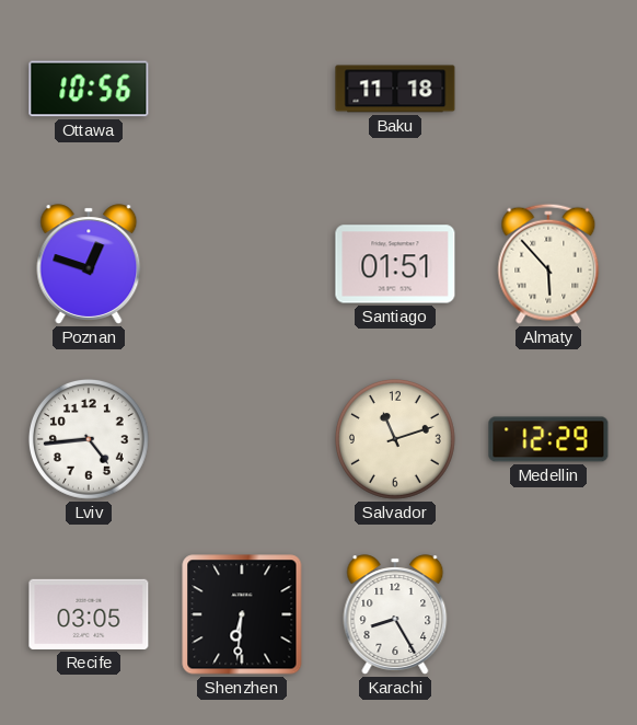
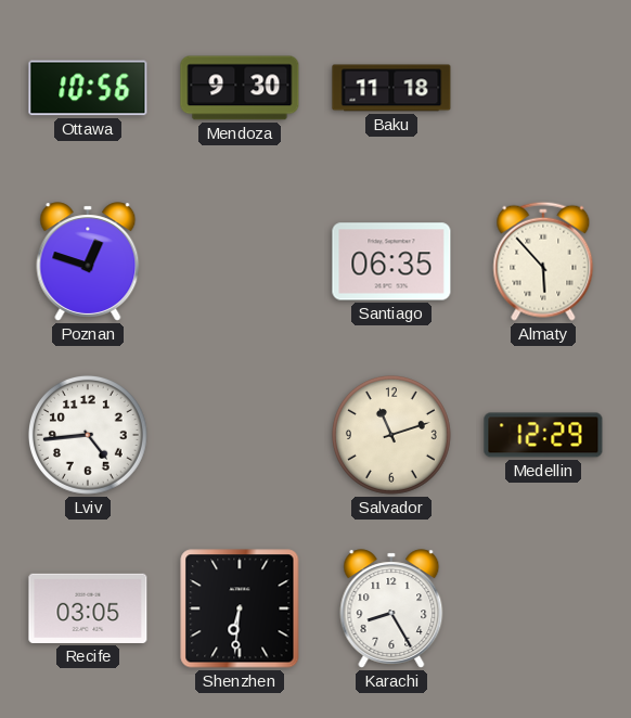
Mendoza: none -> 9:30
Santiago: 01:51 -> 06:35
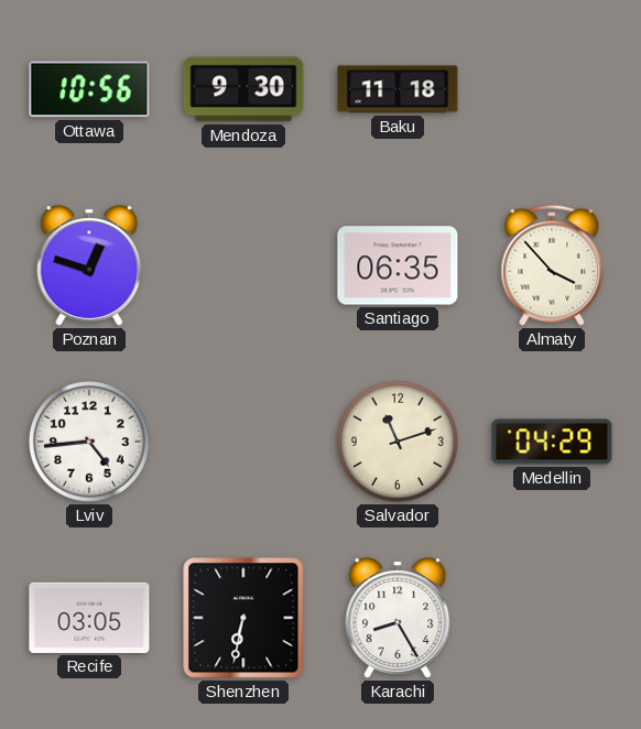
Almaty: 5:53 -> 3:53
Medellin: 12:29 -> 04:29
Shenzhen: 6:31 -> 6:32
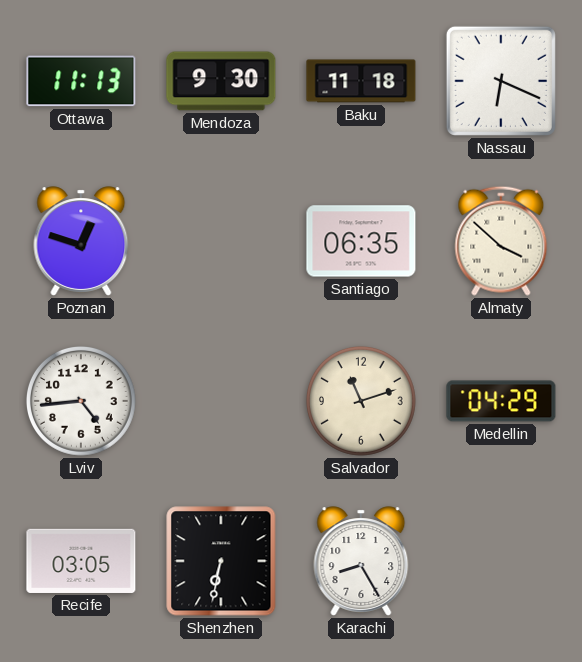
Ottawa: 10:56 -> 11:13
Nassau: none -> 6:19
Almaty: 3:53 -> 3:52
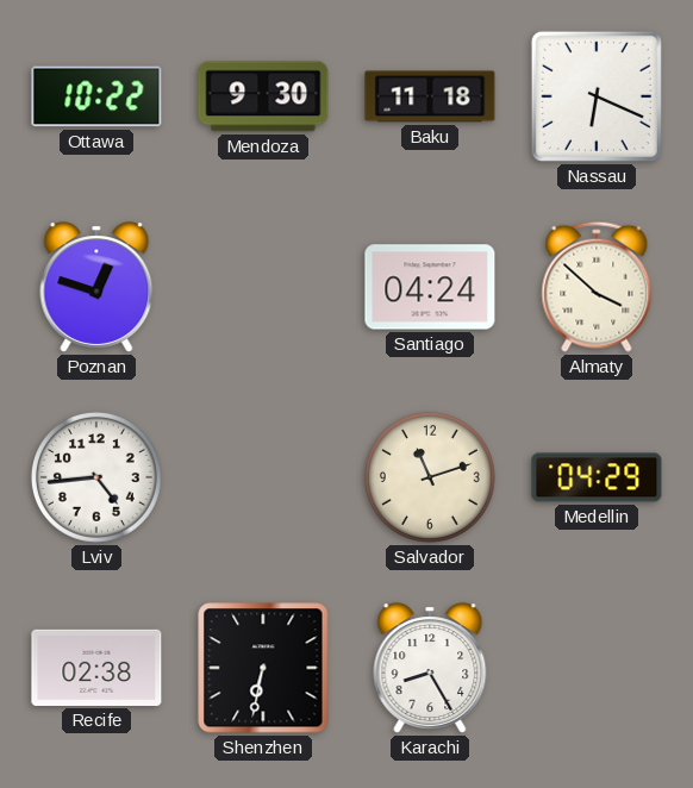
Ottawa: 11:13 -> 10:22
Santiago: 06:35 -> 04:24
Recife: 03:05 -> 02:38
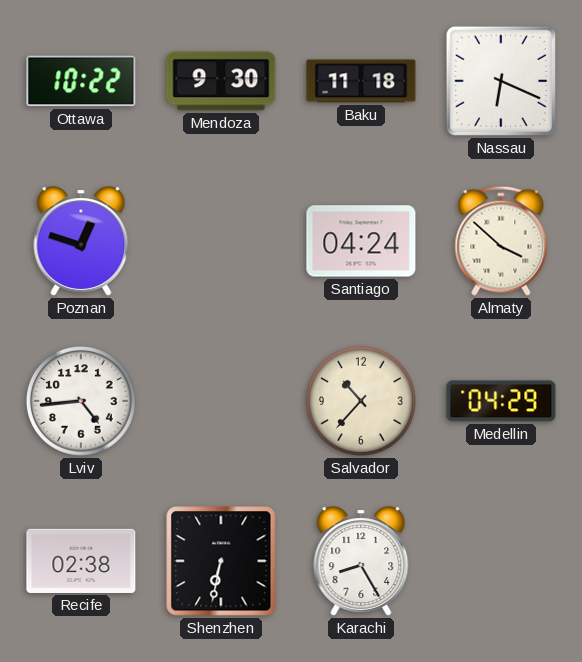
Salvador: 11:12 -> 10:37
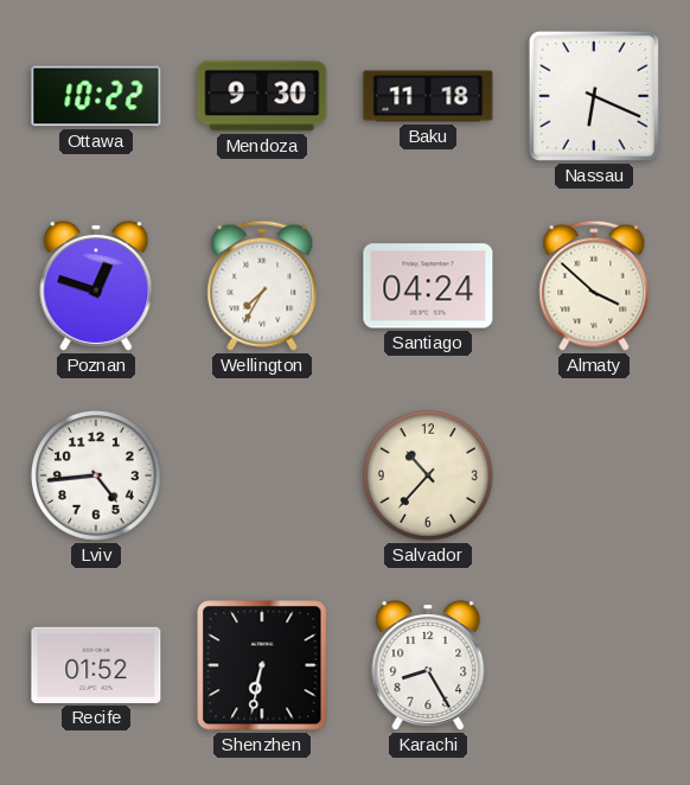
Wellington: none -> 7:35
Medellin: 04:29 -> none
Recife: 02:38 -> 01:52
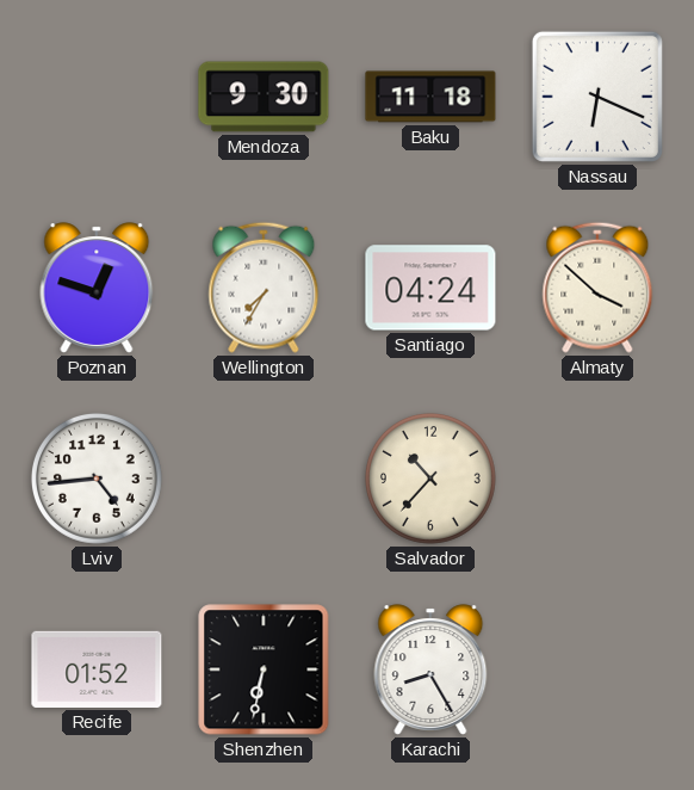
Ottawa: 10:22 -> none
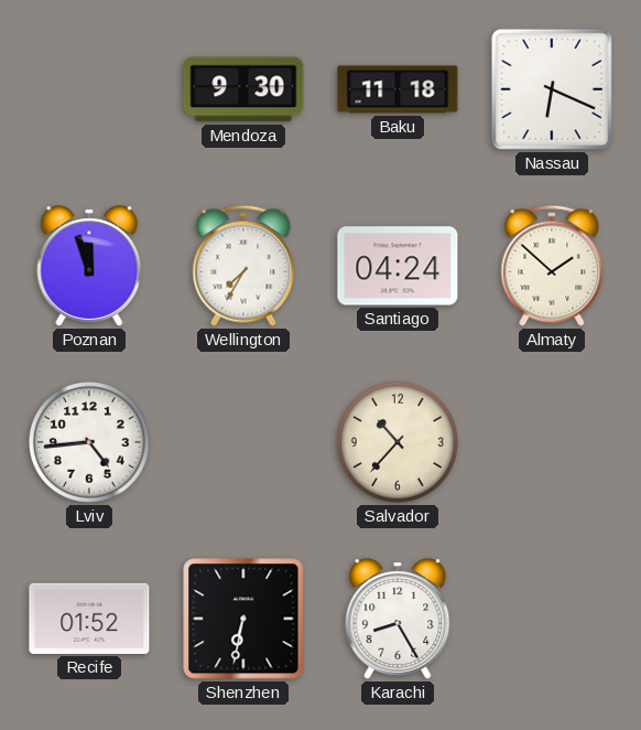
Poznan: 12:48 -> 11:57
Almaty: 3:52 -> 1:52
